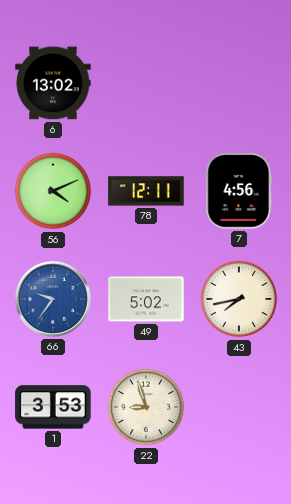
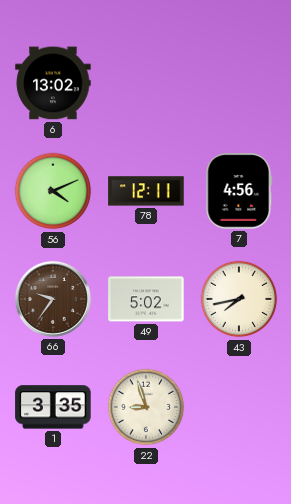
66 dial: blue -> brown
1: 3:53 -> 3:35
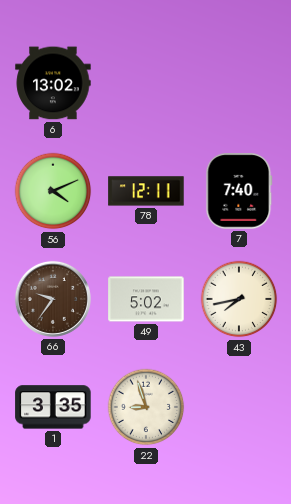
7: 4:56 -> 7:40
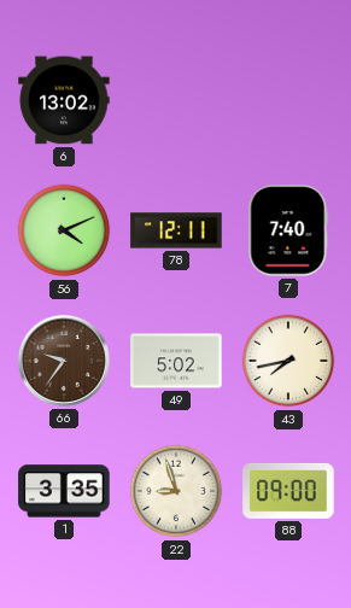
88: none -> 09:00
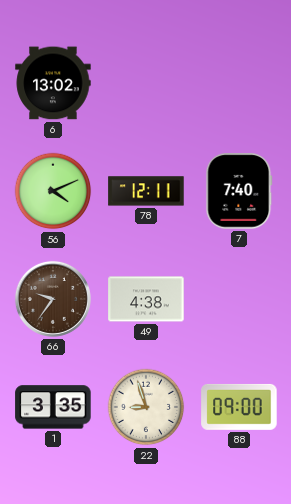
49: 5:02 -> 4:38
43: 7:43 -> none
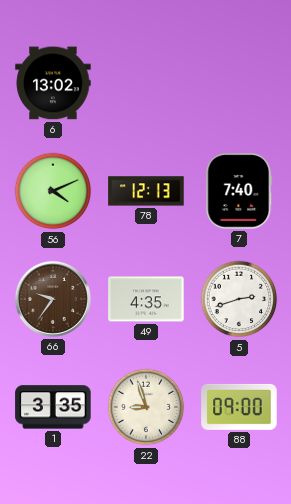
78: 12:11 -> 12:13
49: 4:38 -> 4:35
5: none -> 2:42
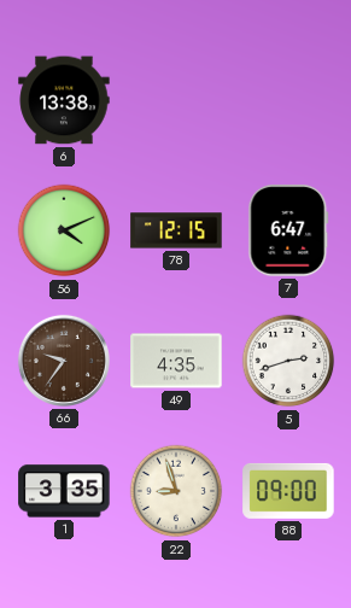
6: 13:02 -> 13:38
78: 12:13 -> 12:15
7: 7:40 -> 6:47
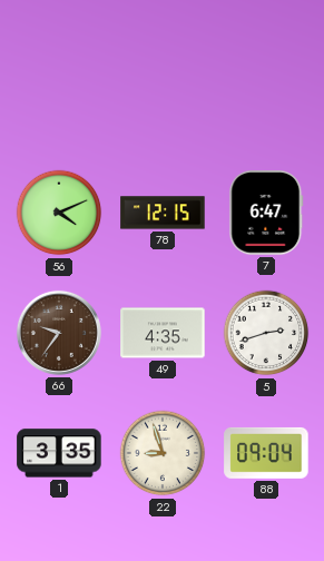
6: 13:38 -> none
88: 09:00 -> 09:04
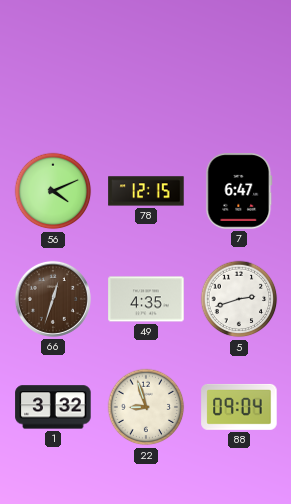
66: 9:36 -> 12:33
1: 3:35 -> 3:32
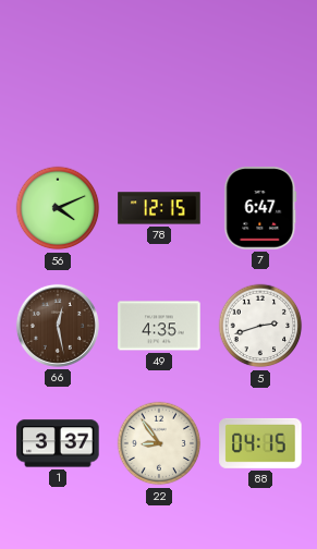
66: 12:33 -> 12:28
1: 3:32 -> 3:37
22: 8:57 -> 8:54
88: 09:04 -> 04:15
